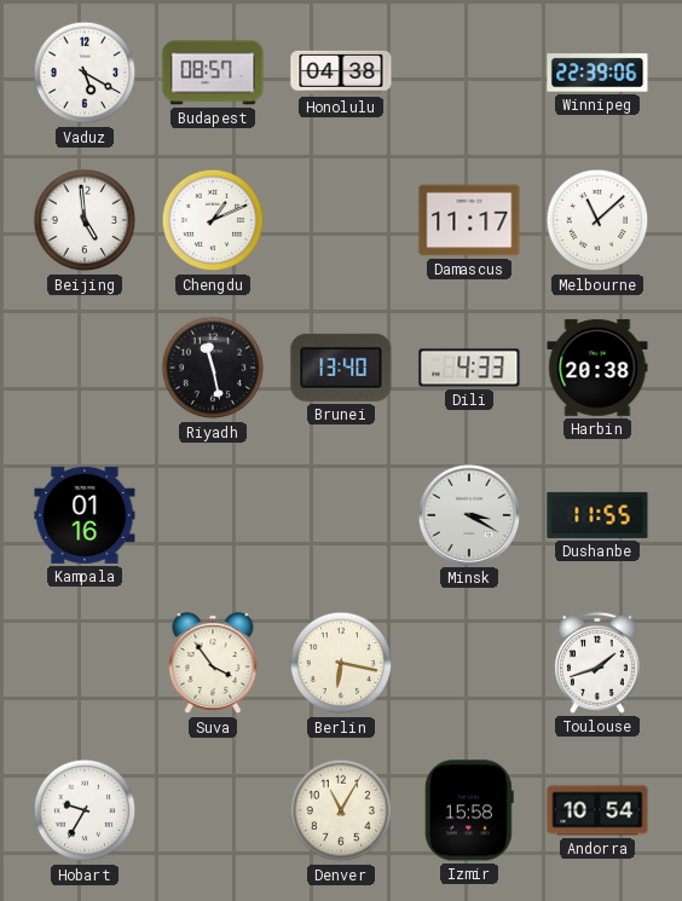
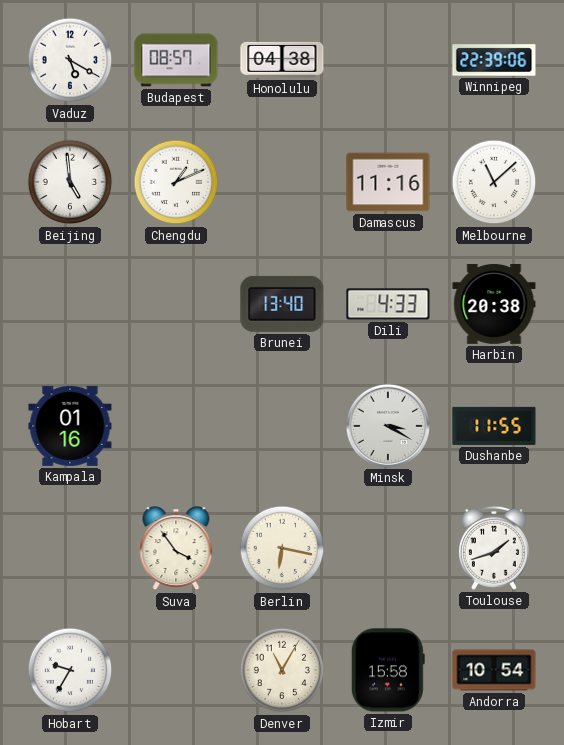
Damascus: 11:17 -> 11:16
Riyadh: 11:28 -> none
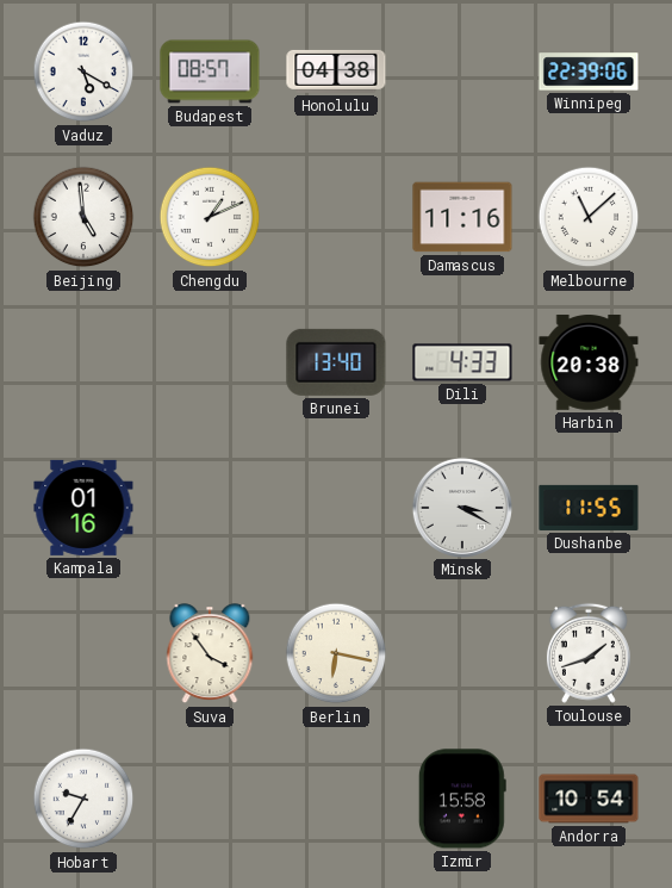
Denver: 11:05 -> none
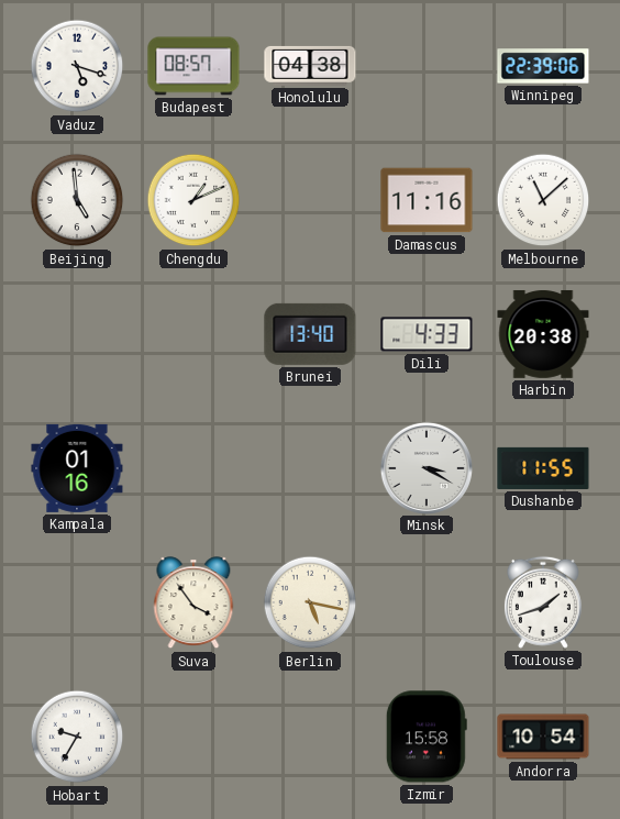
Vaduz: 5:20 -> 5:18
Berlin: 6:17 -> 5:17
